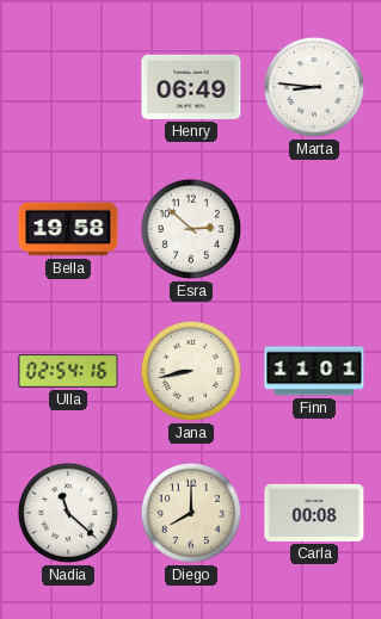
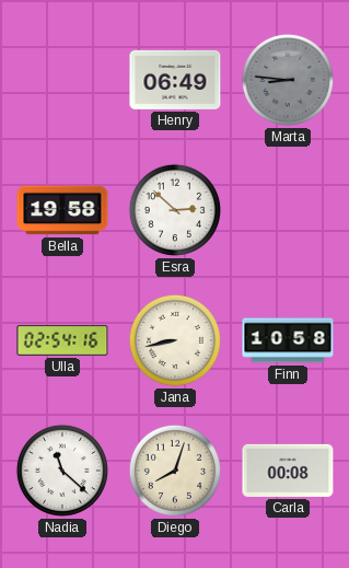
Marta dial: white -> grey
Finn: 11:01 -> 10:58
Diego: 8:00 -> 8:03
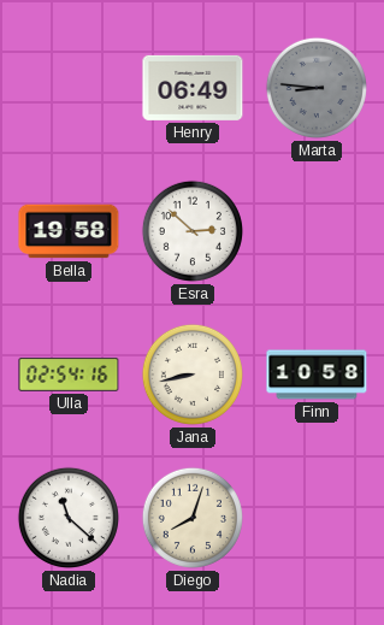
Carla: 00:08 -> none
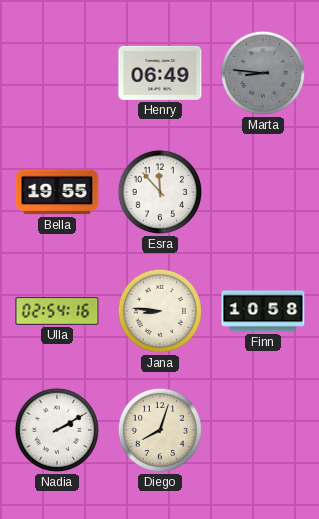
Bella: 19:58 -> 19:55
Esra: 2:52 -> 11:53
Jana: 8:43 -> 8:46
Nadia: 11:22 -> 2:10
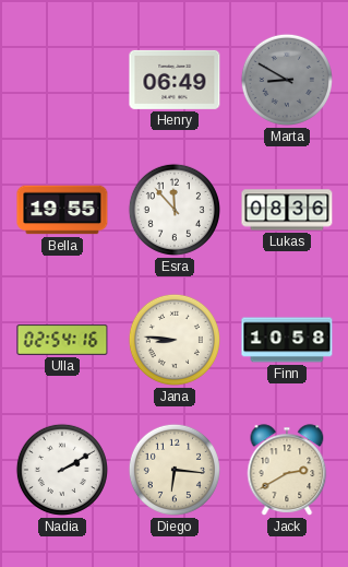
Marta: 8:46 -> 8:50
Lukas: none -> 08:36
Diego: 8:03 -> 6:16
Jack: none -> 2:40
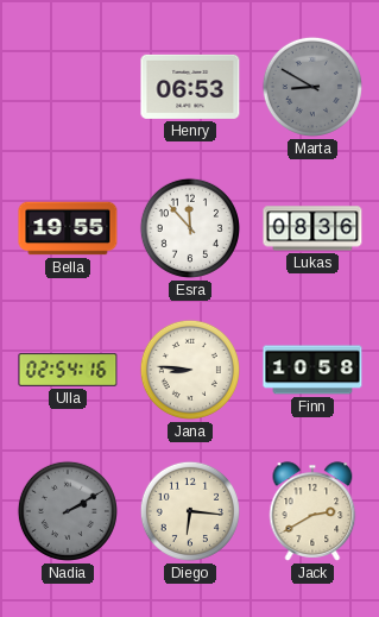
Henry: 06:49 -> 06:53
Nadia dial: white -> grey
